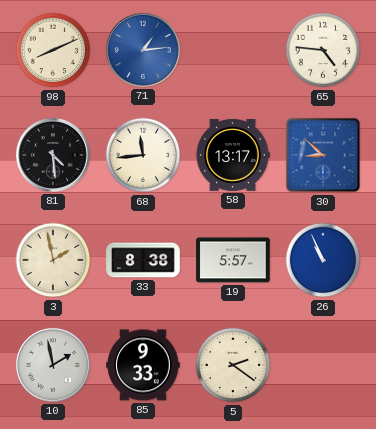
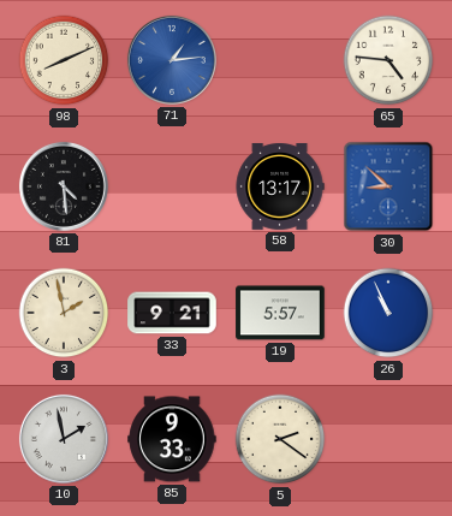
68: 11:44 -> none
33: 8:38 -> 9:21
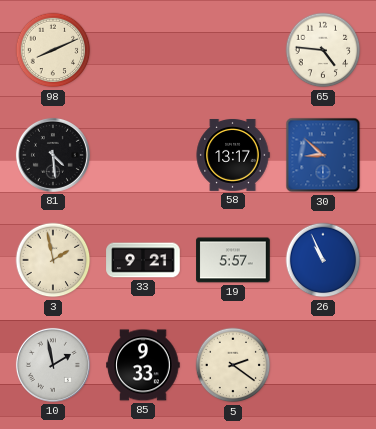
71: 1:14 -> none
